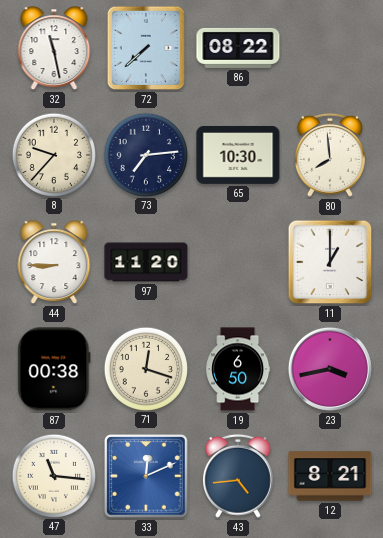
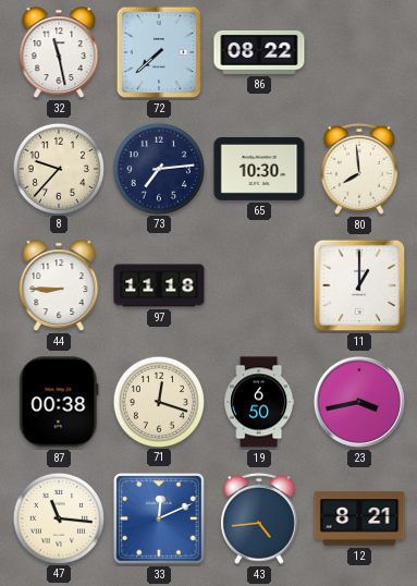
97: 11:20 -> 11:18
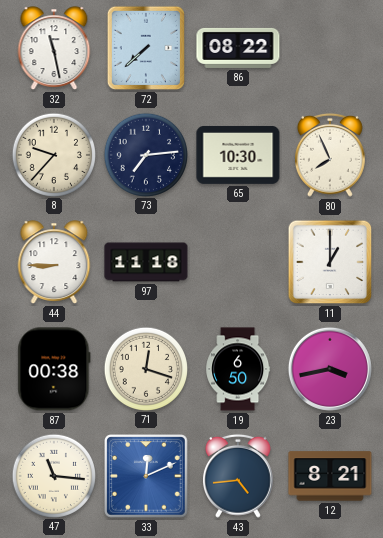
80: 7:59 -> 7:56
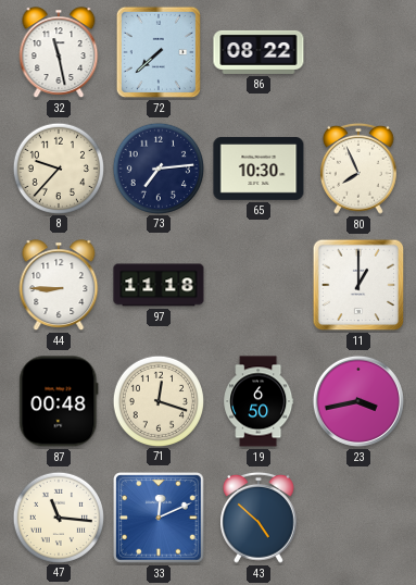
87: 00:38 -> 00:48
43: 4:44 -> 4:52
12: 8:21 -> none
